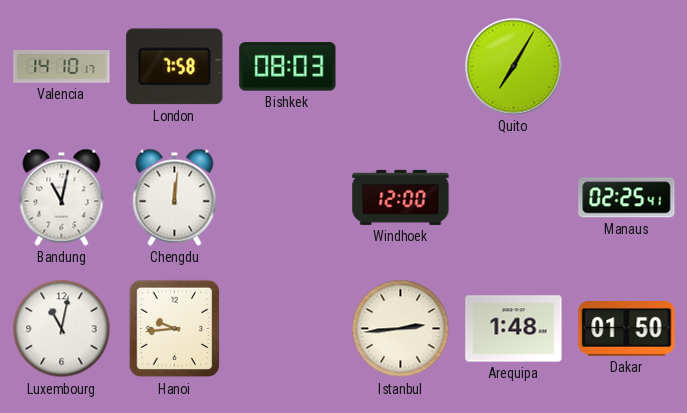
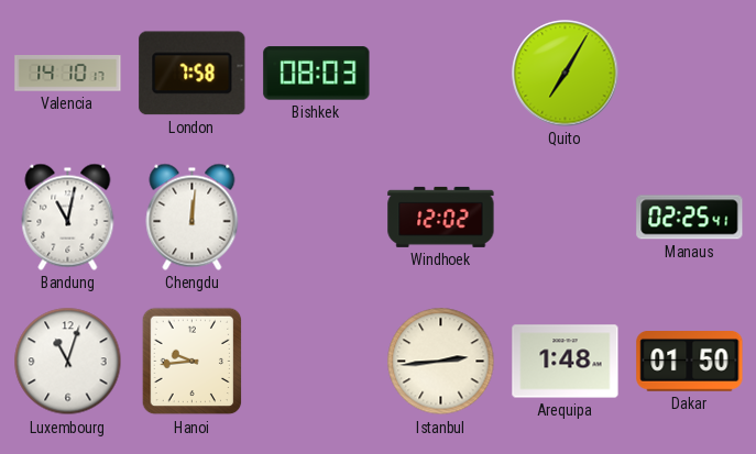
Windhoek: 12:00 -> 12:02
Luxembourg: 11:02 -> 11:03
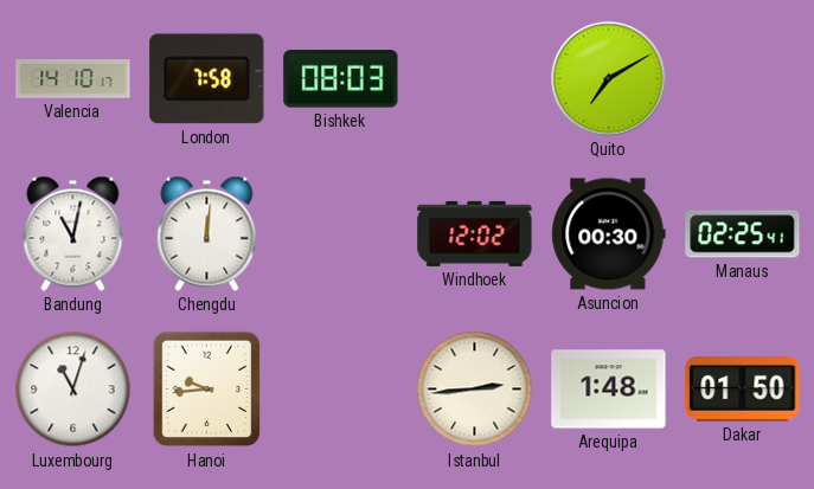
Quito: 7:05 -> 7:10
Asuncion: none -> 00:30
